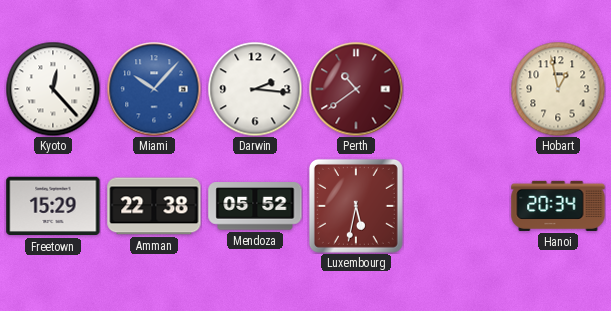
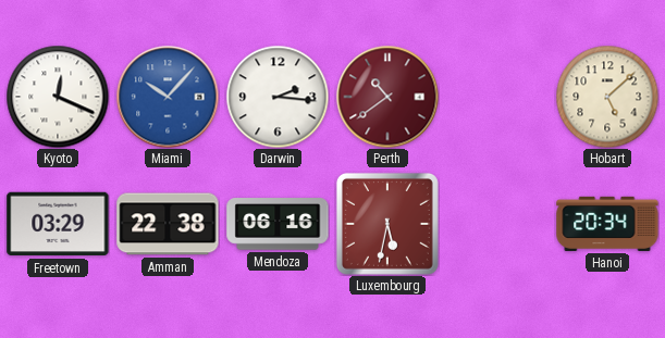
Kyoto: 12:23 -> 12:19
Hobart: 12:58 -> 5:08
Freetown: 15:29 -> 03:29
Mendoza: 05:52 -> 06:16
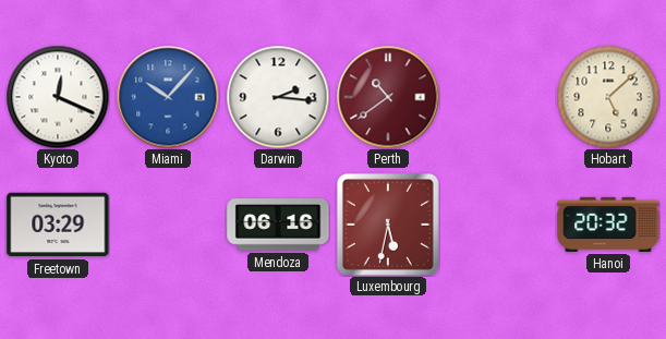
Amman: 22:38 -> none
Hanoi: 20:34 -> 20:32
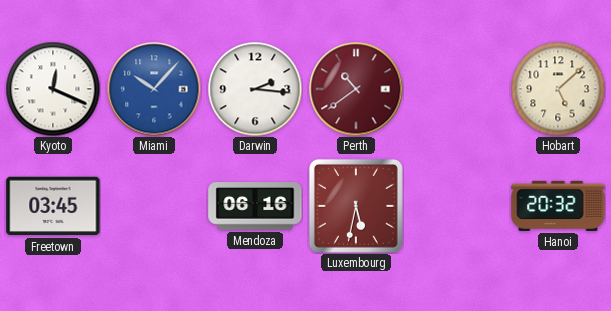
Freetown: 03:29 -> 03:45
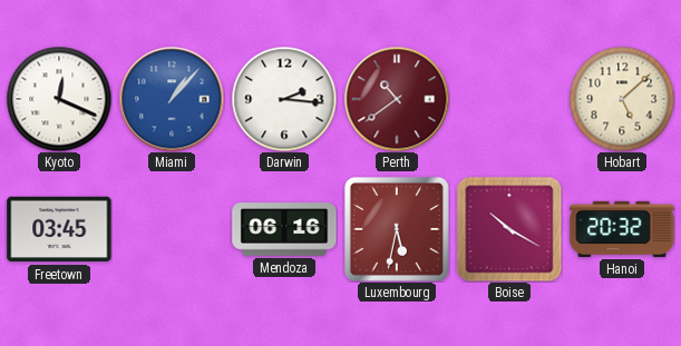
Miami: 10:07 -> 1:07
Boise: none -> 10:20
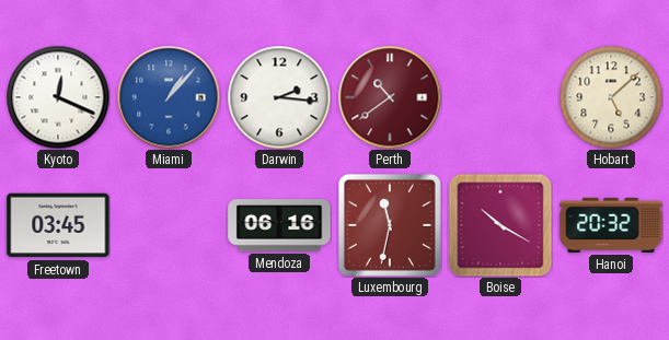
Luxembourg: 5:32 -> 11:32
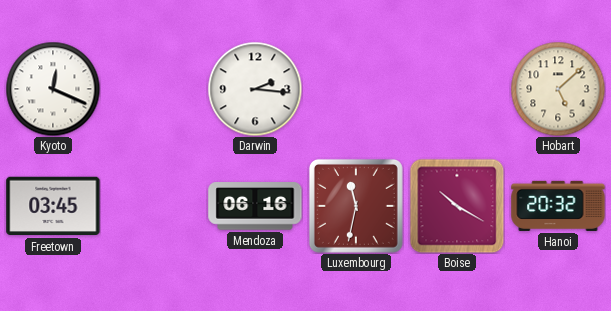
Miami: 1:07 -> none
Perth: 10:39 -> none
